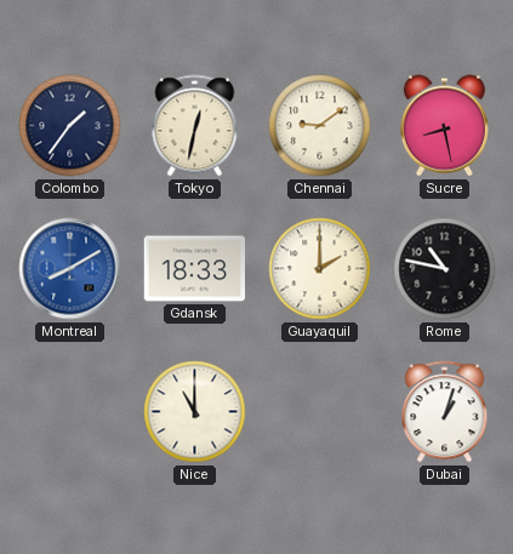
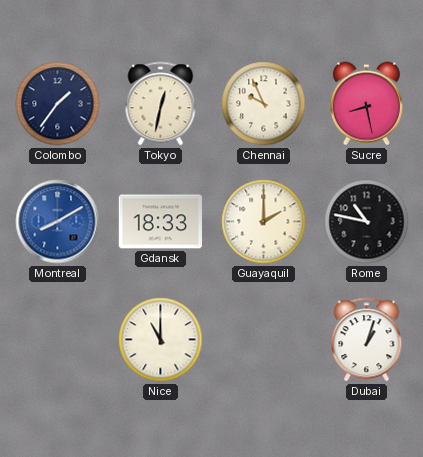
Chennai: 9:09 -> 9:56
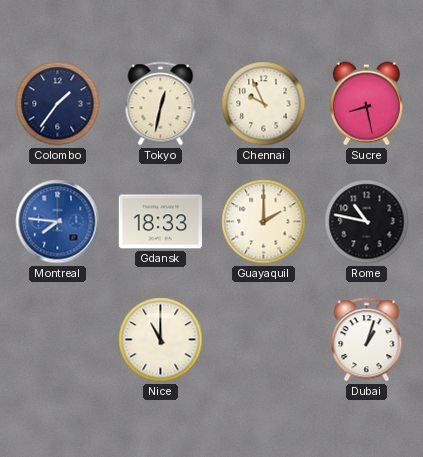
Montreal: 8:10 -> 7:46
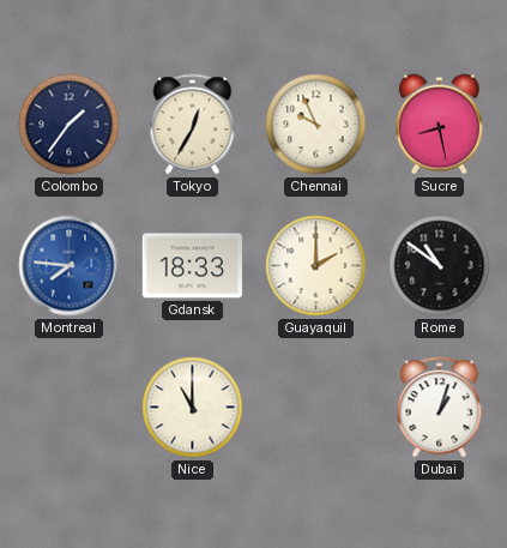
Tokyo: 12:32 -> 12:35
Rome: 10:47 -> 10:51
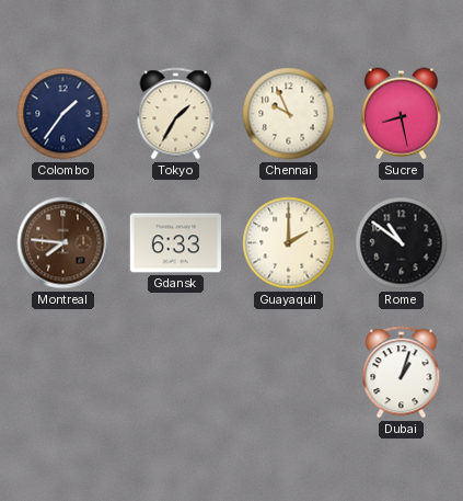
Tokyo: 12:35 -> 1:35
Montreal dial: blue -> brown
Gdansk: 18:33 -> 6:33
Nice: 11:00 -> none
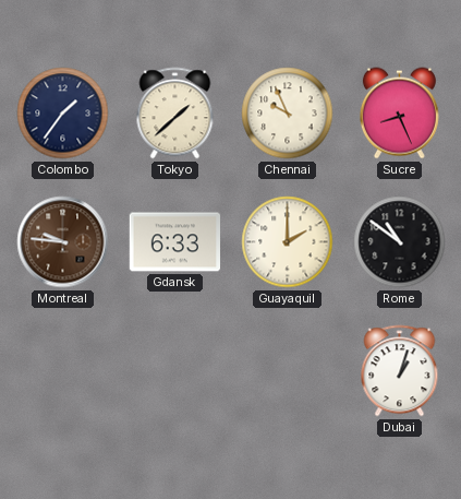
Tokyo: 1:35 -> 1:38
Sucre: 8:28 -> 8:26
Montreal: 7:46 -> 9:46
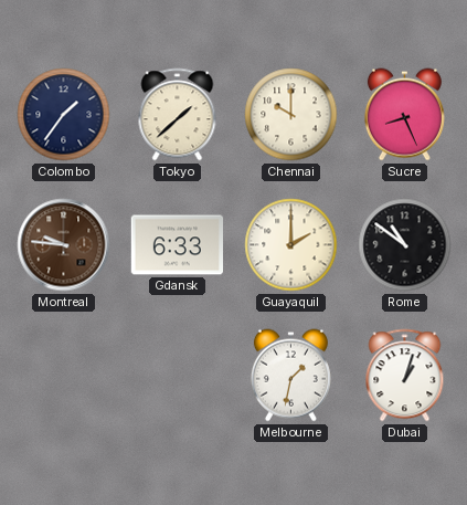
Chennai: 9:56 -> 10:00
Melbourne: none -> 1:32
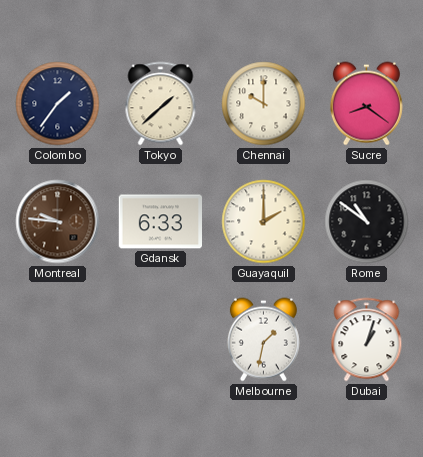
Sucre: 8:26 -> 8:21
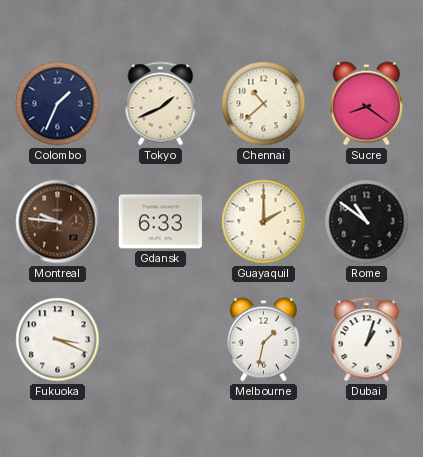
Colombo: 1:36 -> 1:34
Tokyo: 1:38 -> 1:41
Chennai: 10:00 -> 10:38
Fukuoka: none -> 3:19
